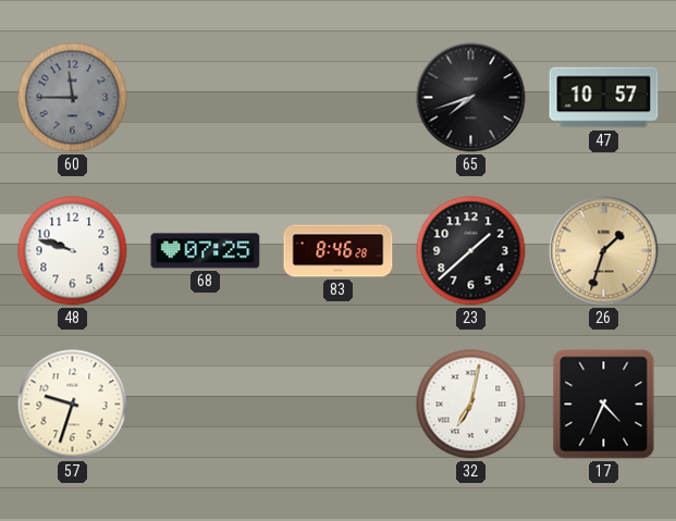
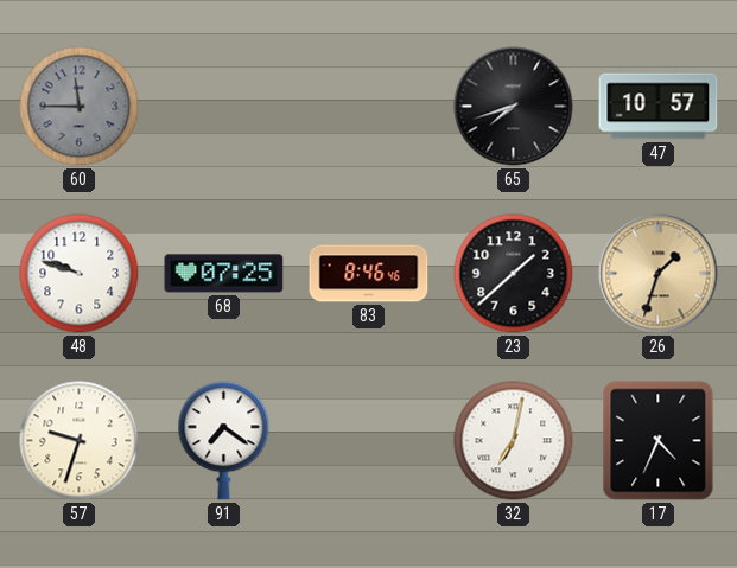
83: 8:46:28 -> 8:46:46
91: none -> 7:21
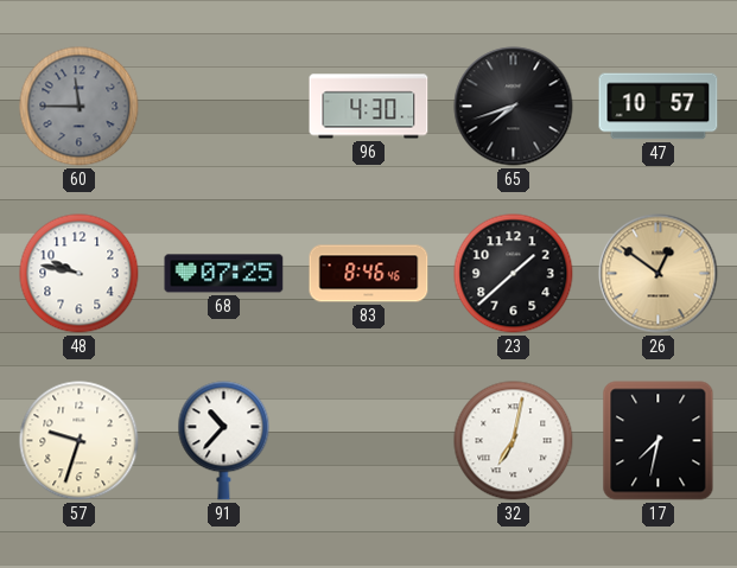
96: none -> 4:30
48: 9:48 -> 9:47
26: 1:33 -> 12:51
91: 7:21 -> 10:37
17: 4:34 -> 7:32
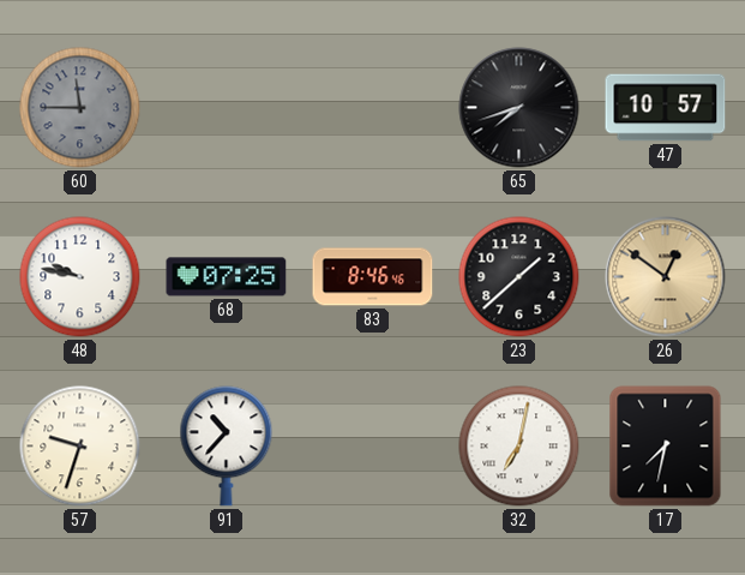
96: 4:30 -> none
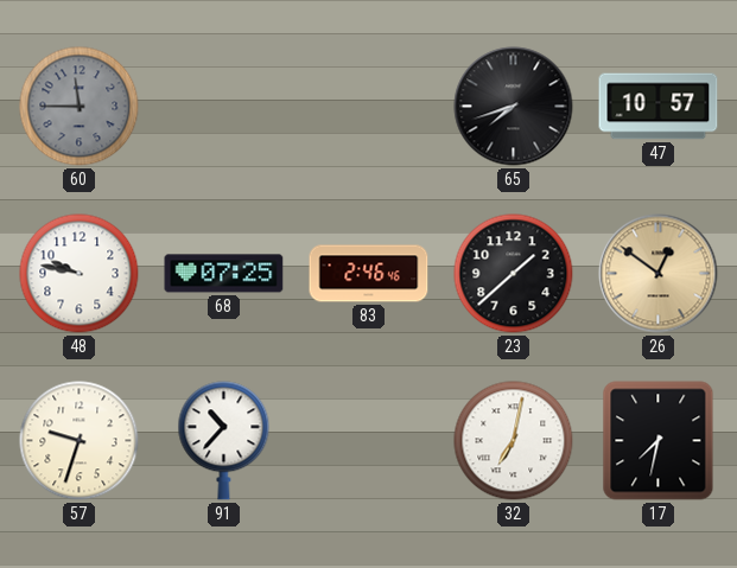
83: 8:46 -> 2:46
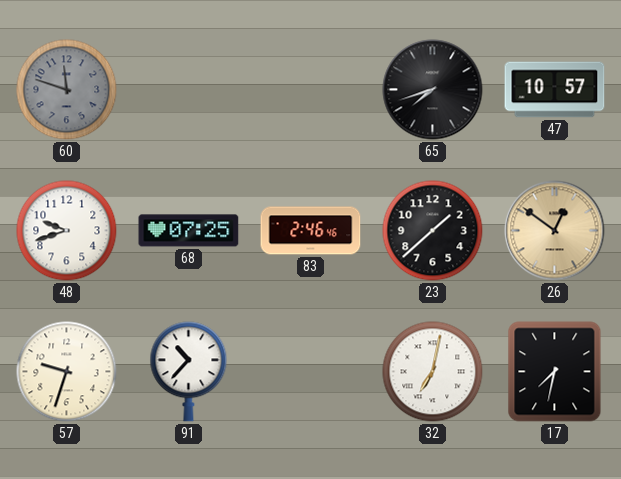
60: 11:45 -> 11:48
48: 9:47 -> 9:42
